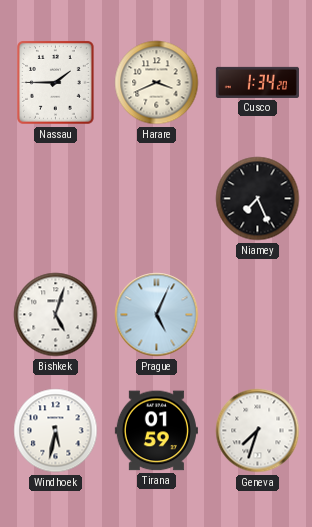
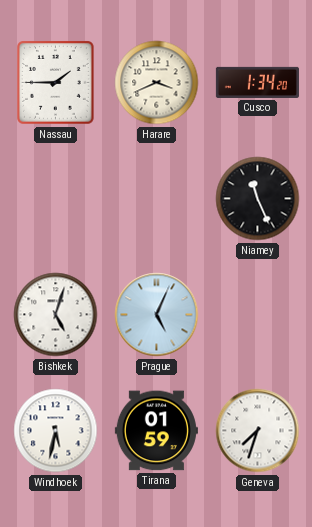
Niamey: 7:26 -> 11:26
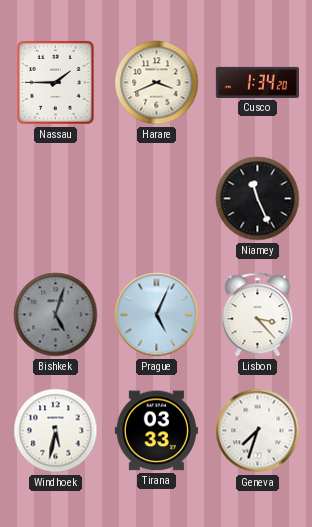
Bishkek dial: white -> grey
Lisbon: none -> 3:23
Tirana: 01:59 -> 03:33
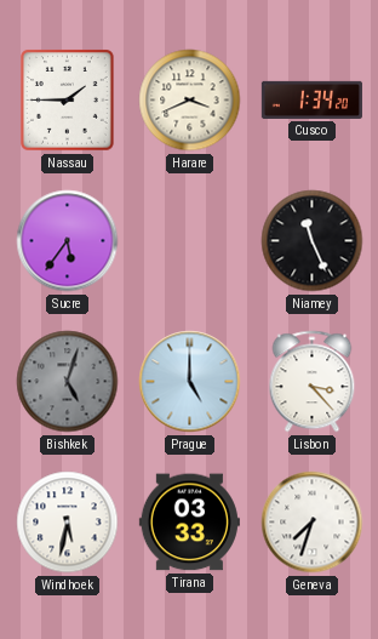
Sucre: none -> 5:36
Prague: 5:04 -> 5:00
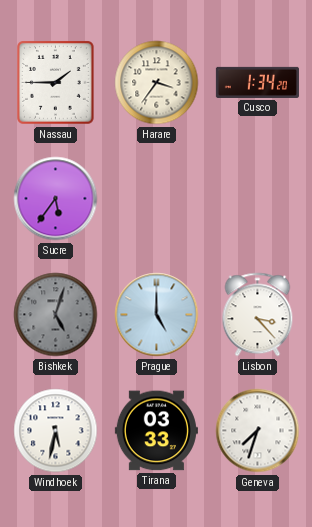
Harare: 3:41 -> 3:36
Niamey: 11:26 -> none
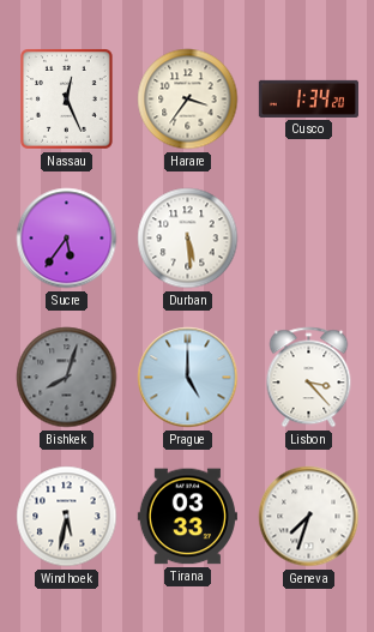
Nassau: 1:45 -> 12:26
Durban: none -> 5:29
Bishkek: 5:03 -> 8:03
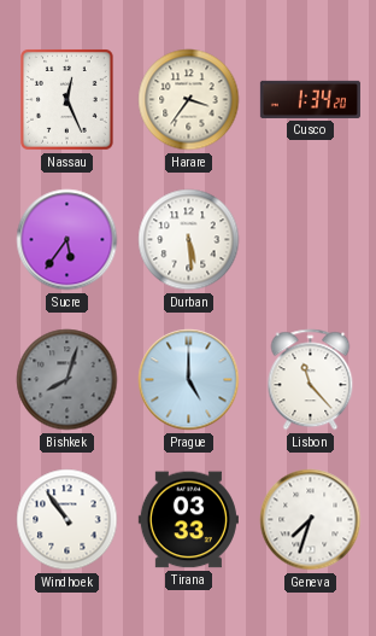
Lisbon: 3:23 -> 11:23
Windhoek: 5:32 -> 10:54
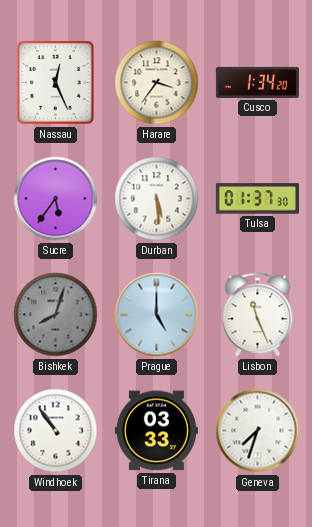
Tulsa: none -> 01:37
Lisbon: 11:23 -> 11:26
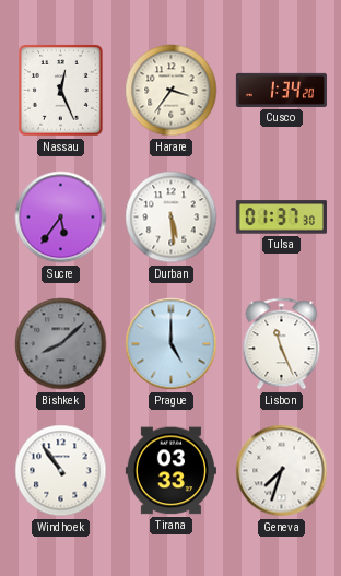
Bishkek: 8:03 -> 8:08
